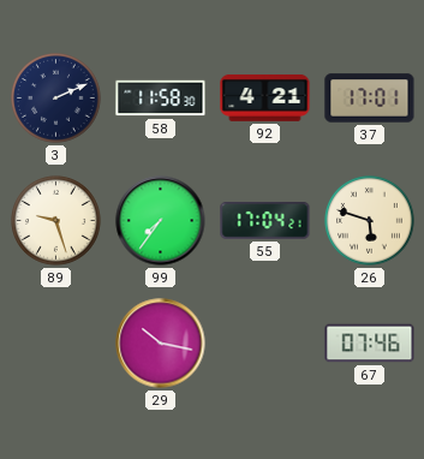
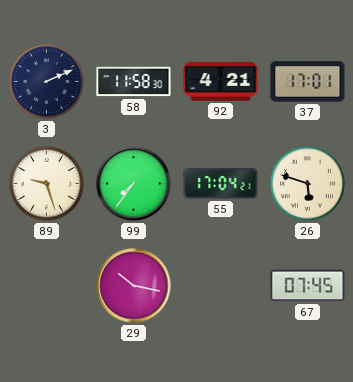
67: 07:46 -> 07:45
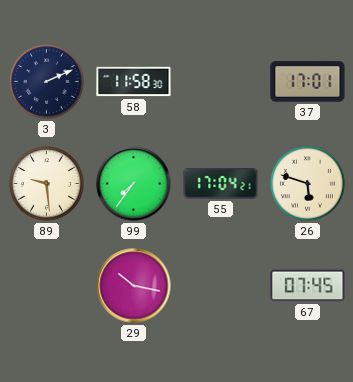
92: 4:21 -> none
89: 9:27 -> 9:29
